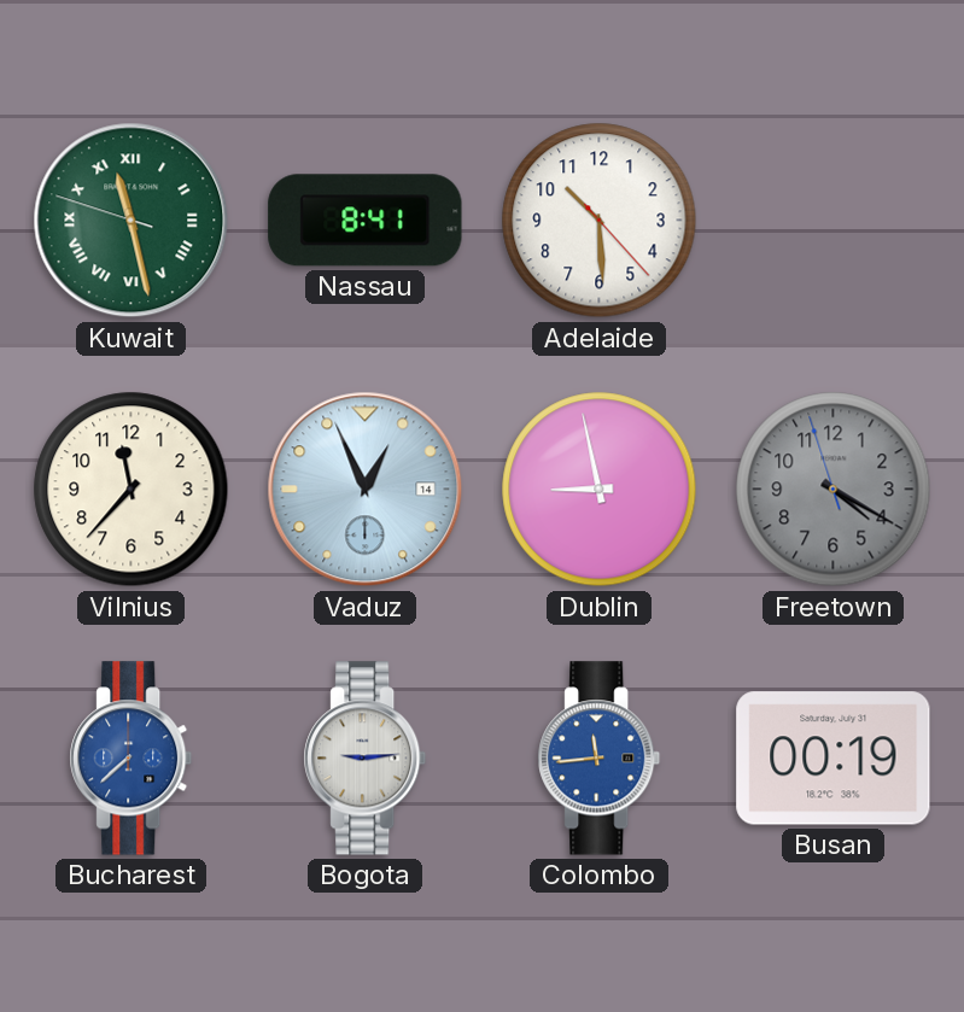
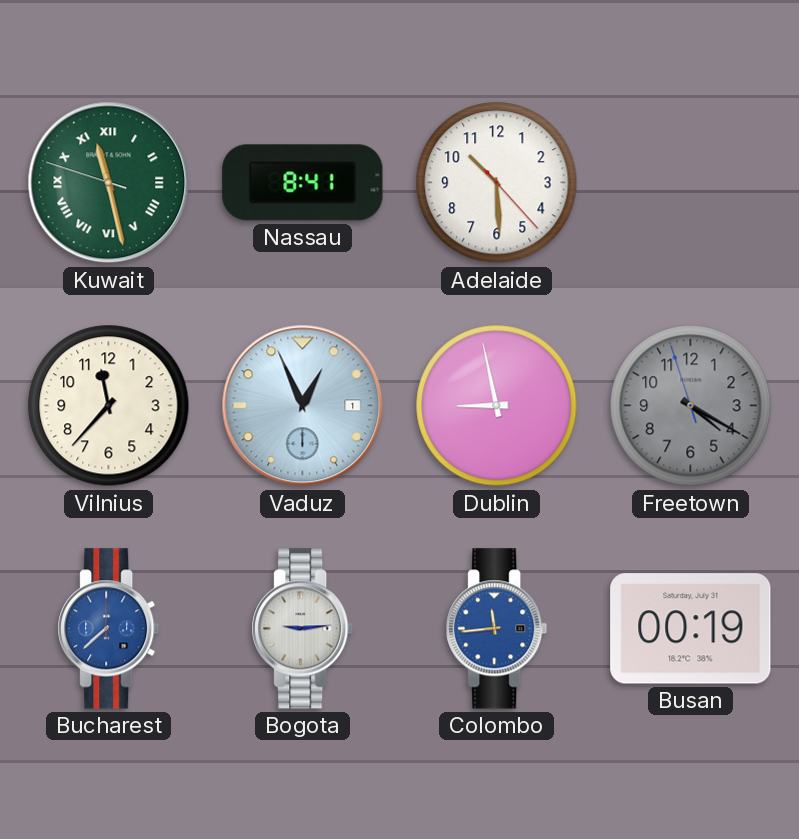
Vaduz date: 14 -> 1
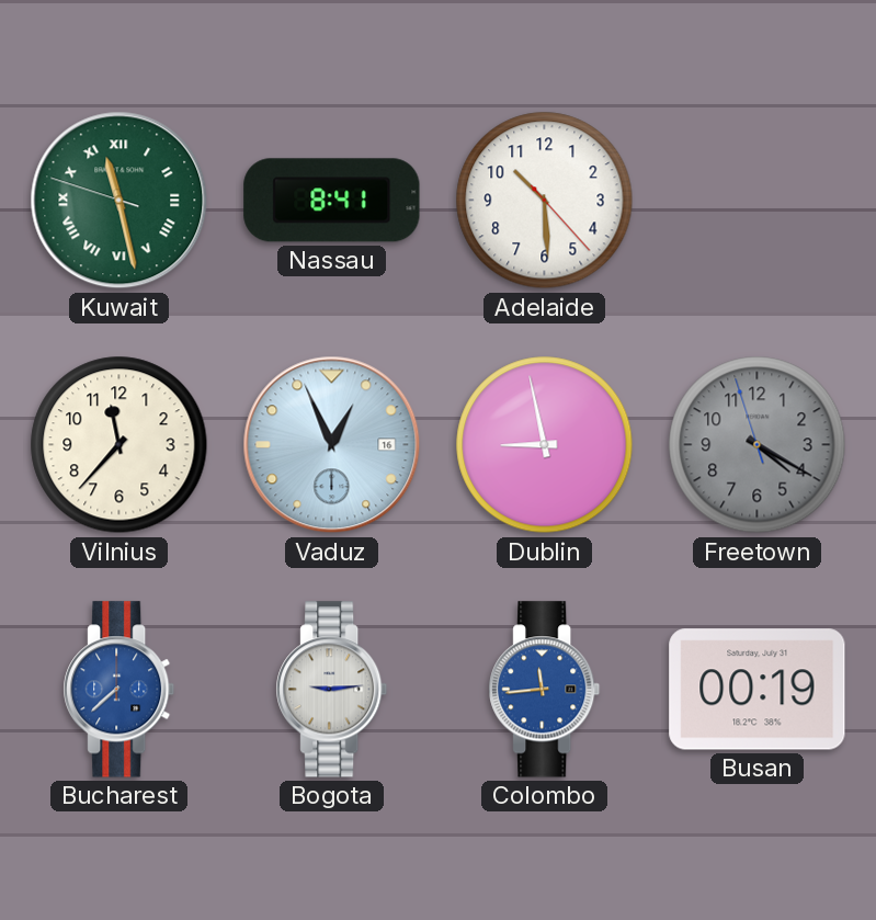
Vaduz date: 1 -> 16
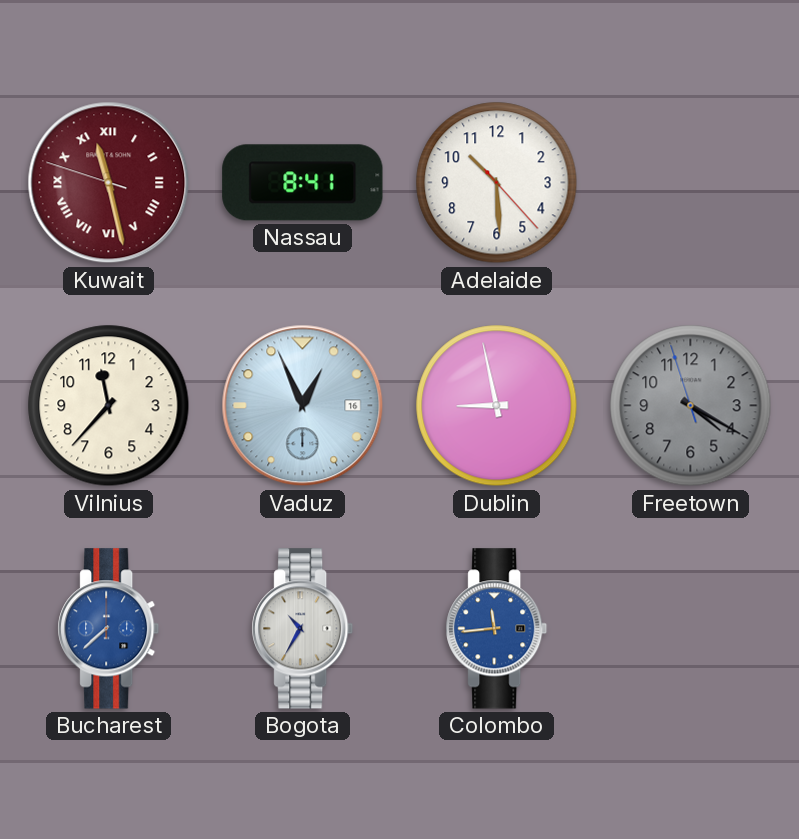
Kuwait dial: green -> burgundy
Bogota: 9:14 -> 10:35
Busan: 00:19 -> none
